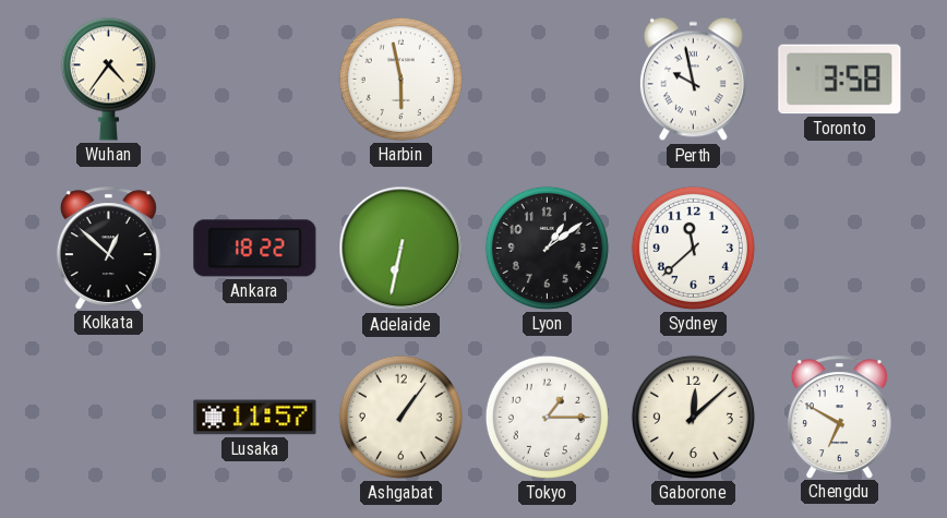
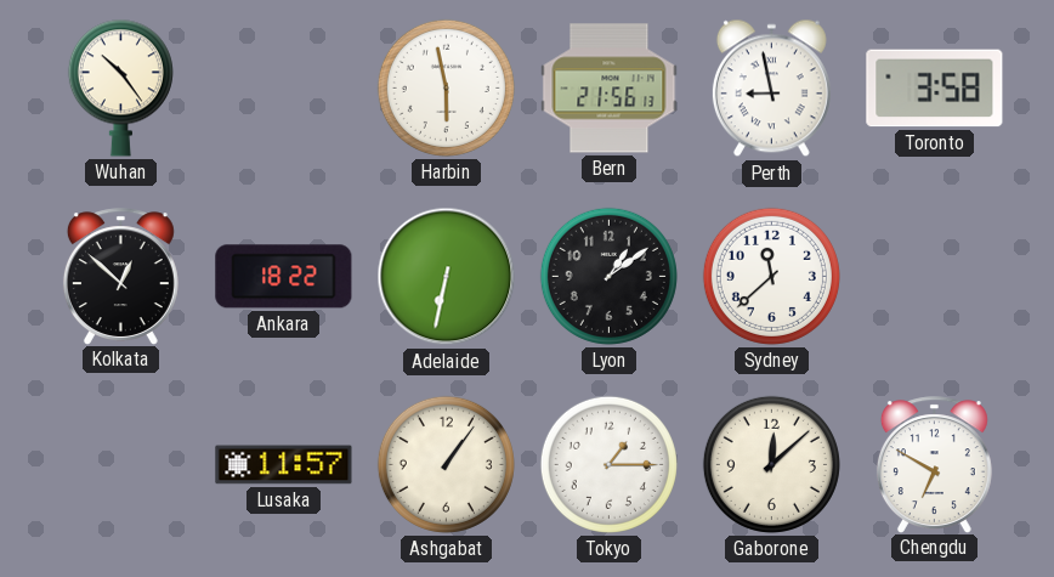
Wuhan: 4:36 -> 10:24
Bern: none -> 21:56
Perth: 9:58 -> 8:58
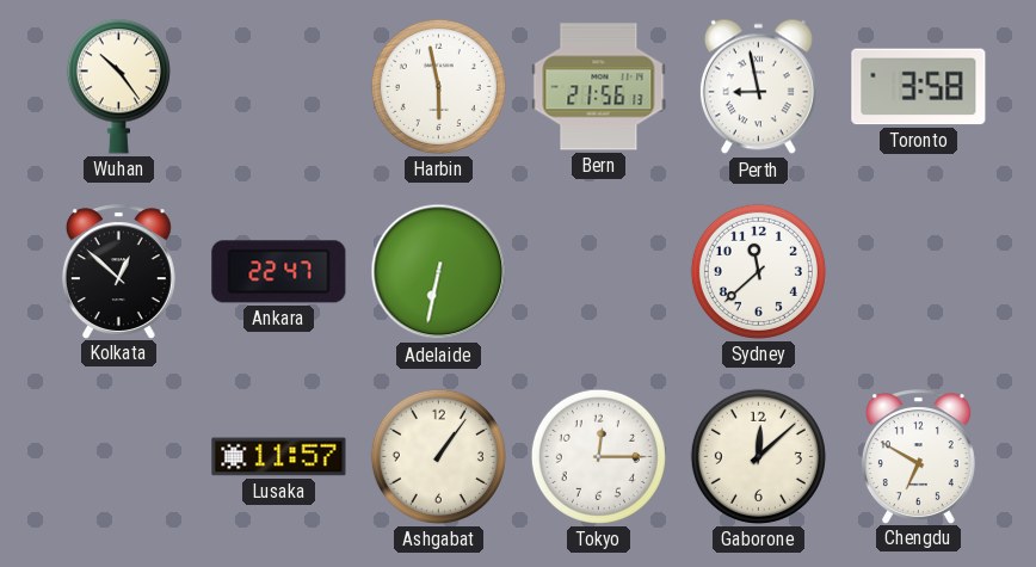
Ankara: 18:22 -> 22:47
Lyon: 1:09 -> none
Tokyo: 1:15 -> 12:15
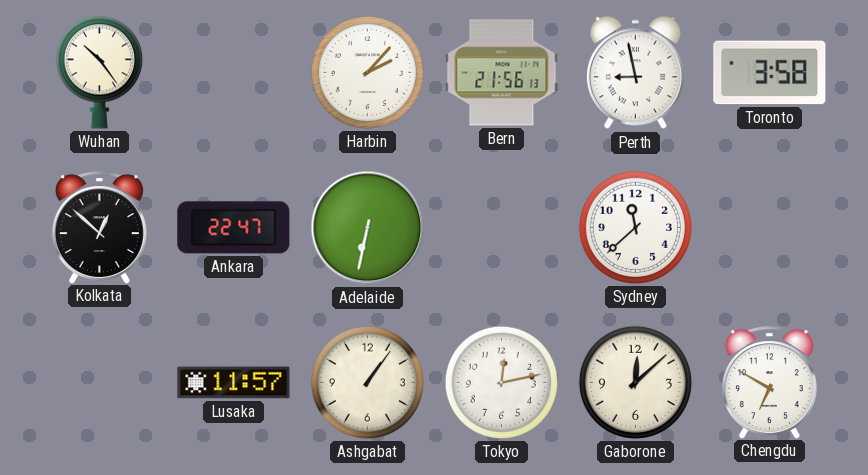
Harbin: 5:58 -> 2:07
Tokyo: 12:15 -> 12:13
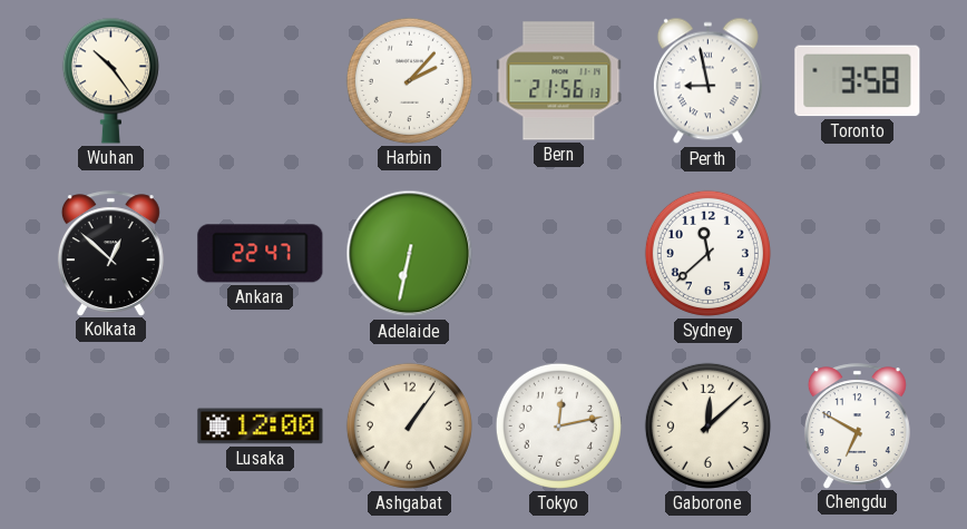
Lusaka: 11:57 -> 12:00
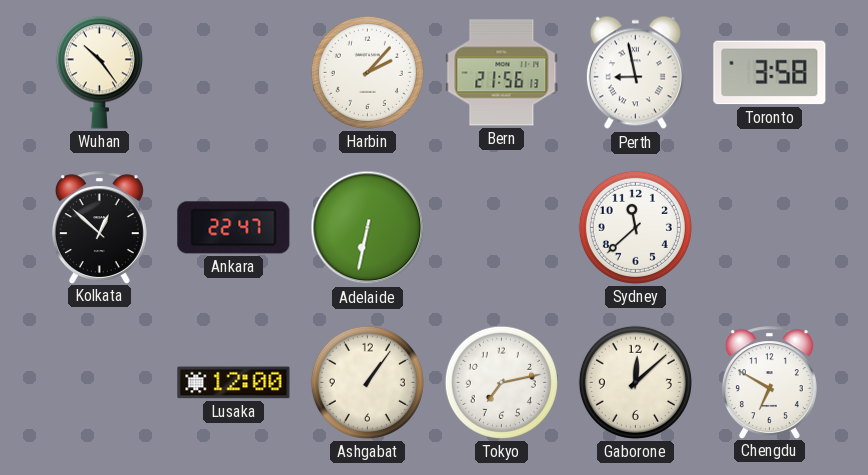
Tokyo: 12:13 -> 7:13
